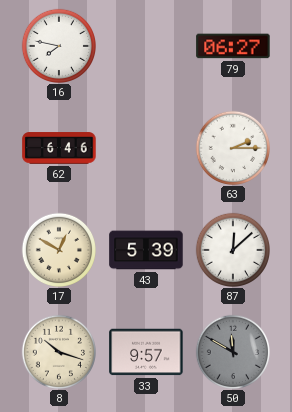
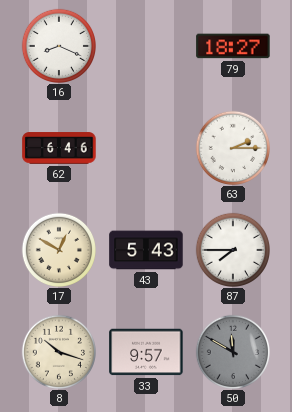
16: 7:47 -> 8:19
79: 06:27 -> 18:27
43: 5:39 -> 5:43
87: 12:08 -> 7:45
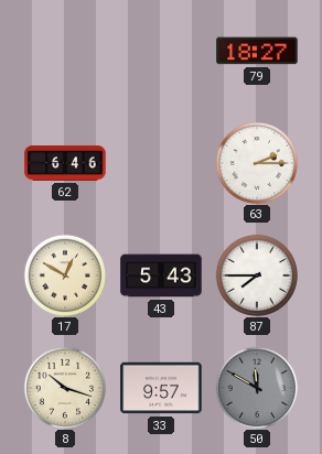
16: 8:19 -> none
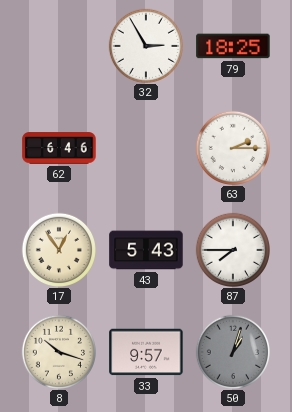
32: none -> 2:55
79: 18:27 -> 18:25
17: 12:50 -> 12:54
50: 11:50 -> 1:03
